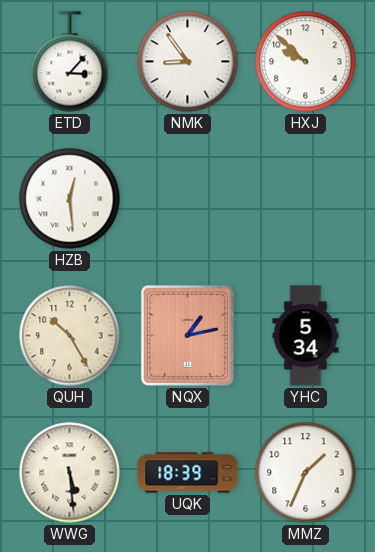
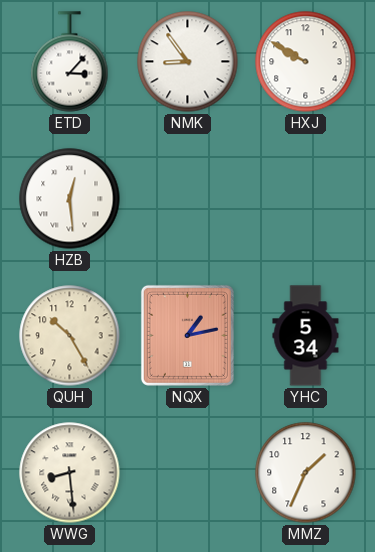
HXJ: 9:52 -> 9:50
WWG: 5:29 -> 8:29
UQK: 18:39 -> none
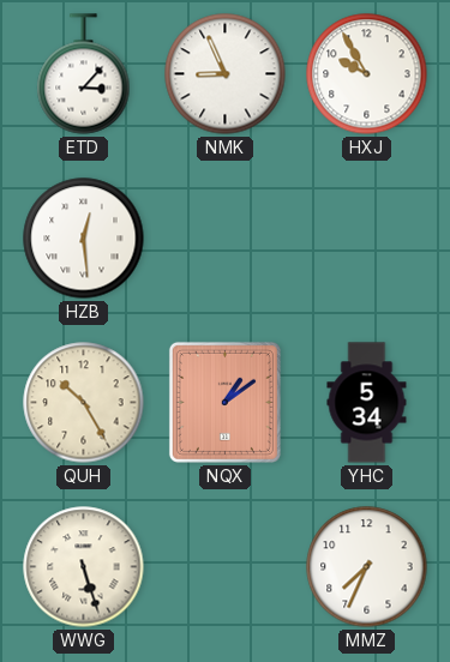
NMK: 8:54 -> 8:56
HXJ: 9:50 -> 9:55
NQX: 1:13 -> 1:09
WWG: 8:29 -> 5:27
MMZ: 1:34 -> 7:34
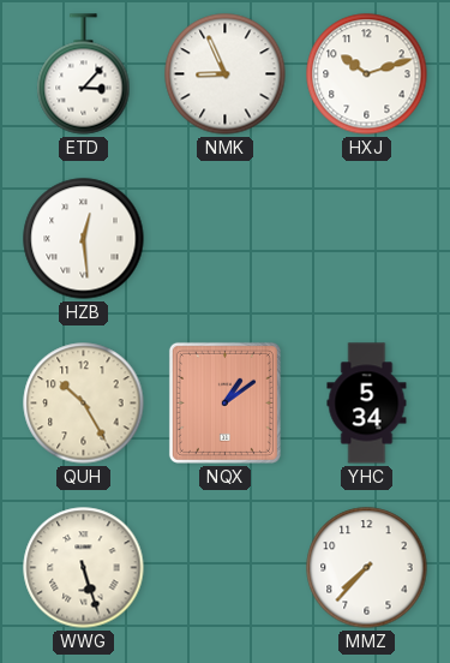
HXJ: 9:55 -> 10:12
MMZ: 7:34 -> 7:37
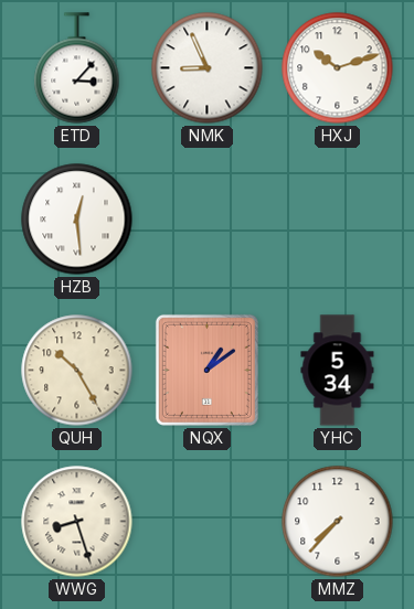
WWG: 5:27 -> 8:27
